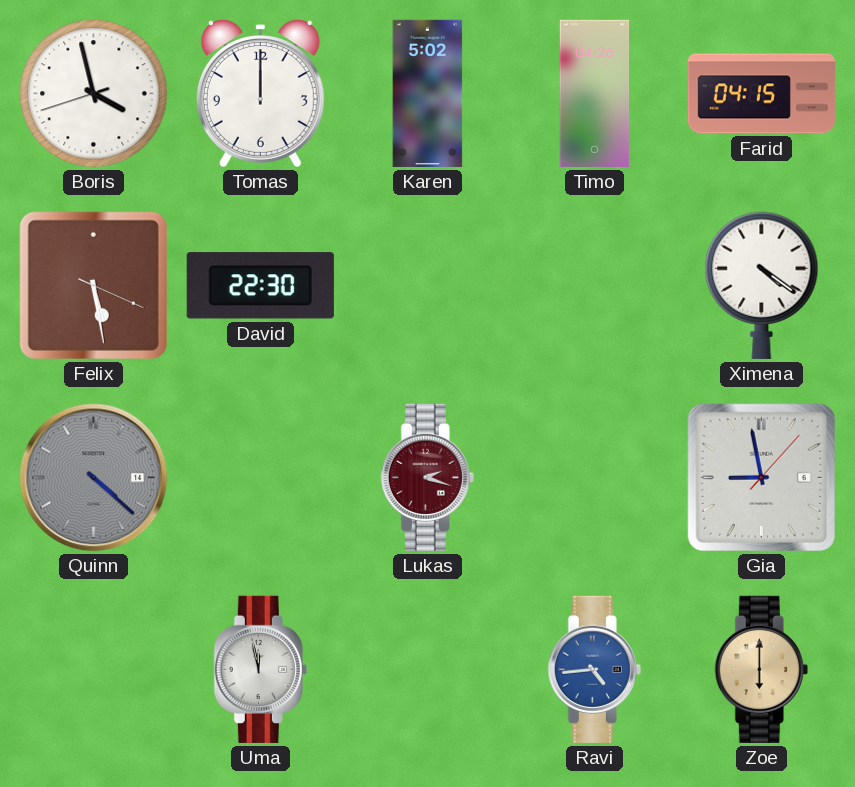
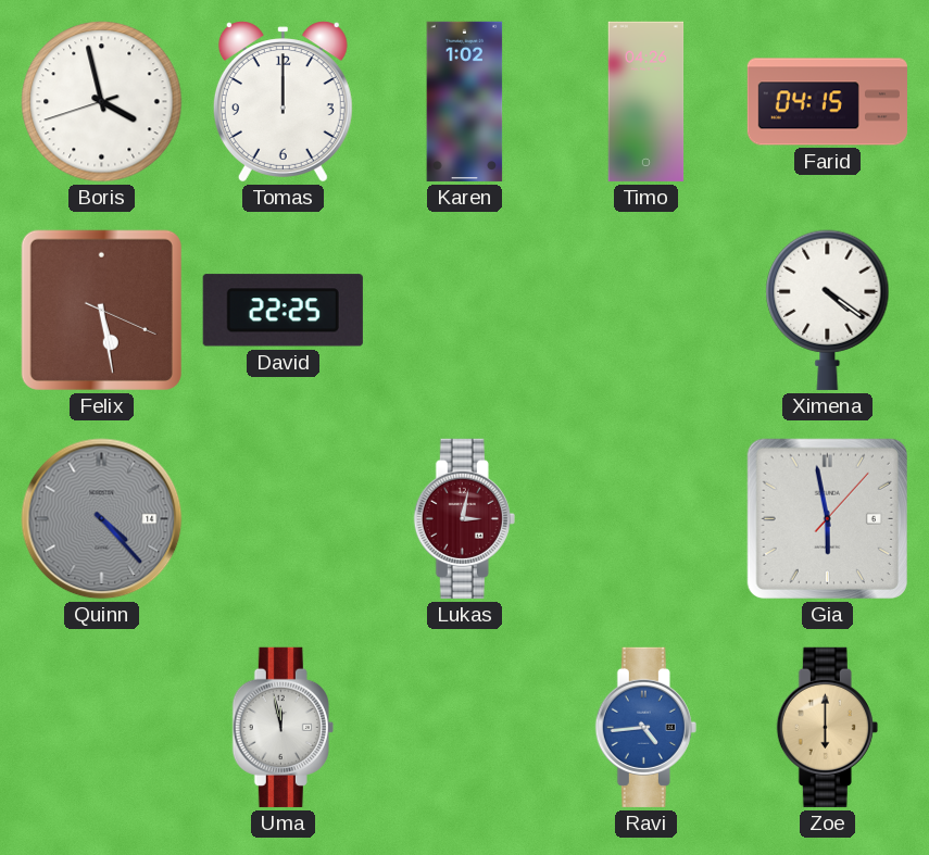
Karen: 5:02 -> 1:02
David: 22:30 -> 22:25
Quinn: 4:22 -> 4:23
Lukas: 2:18 -> 3:02
Gia: 8:58 -> 5:58
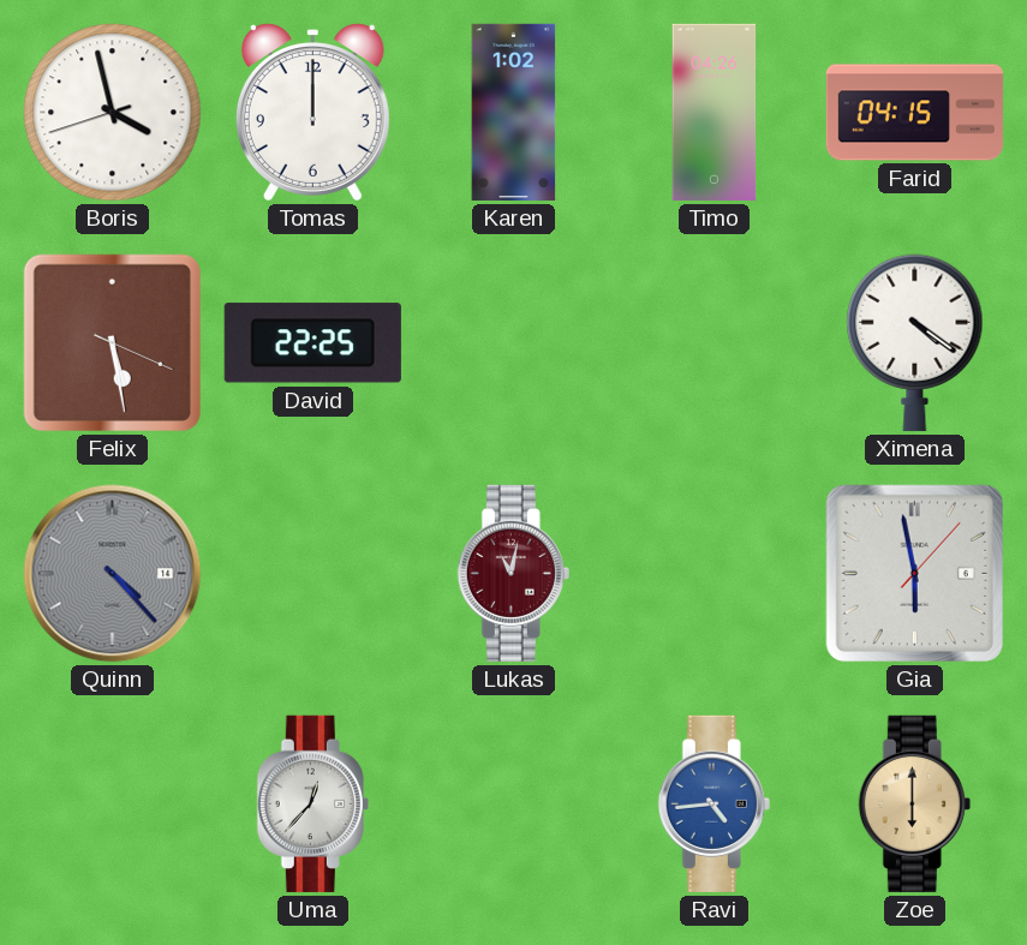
Lukas: 3:02 -> 11:02
Uma: 11:58 -> 12:37
